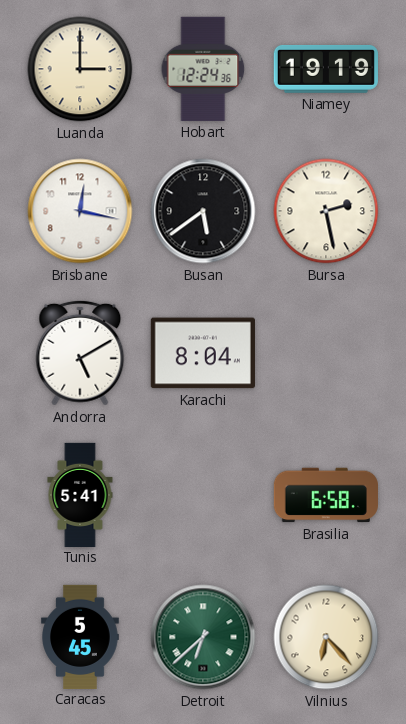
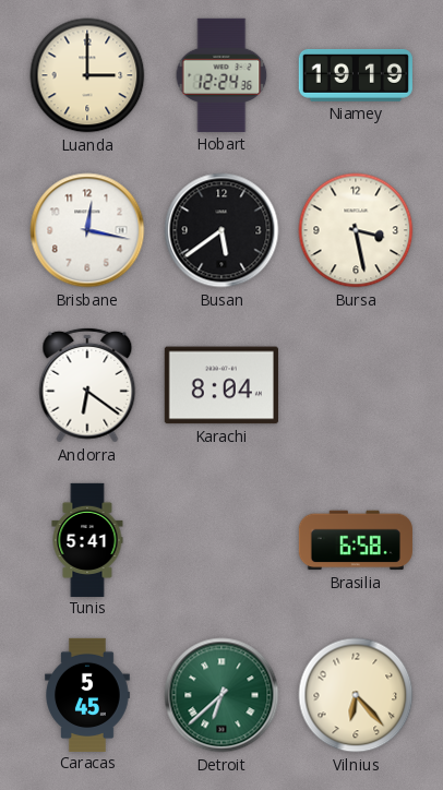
Bursa: 2:28 -> 3:28
Andorra: 5:10 -> 6:21
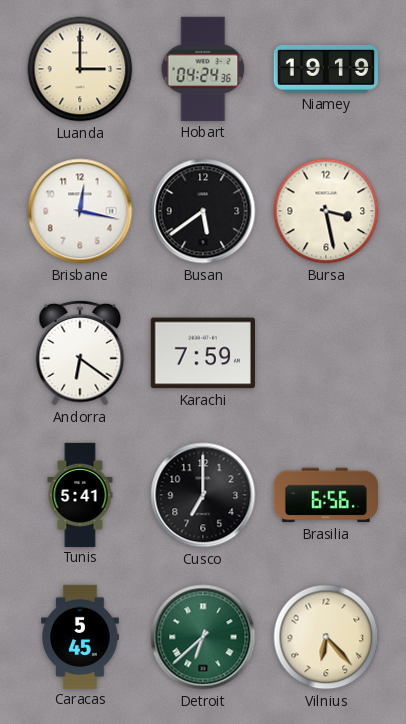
Hobart: 12:24 -> 04:24
Karachi: 8:04 -> 7:59
Cusco: none -> 7:00
Brasilia: 6:58 -> 6:56
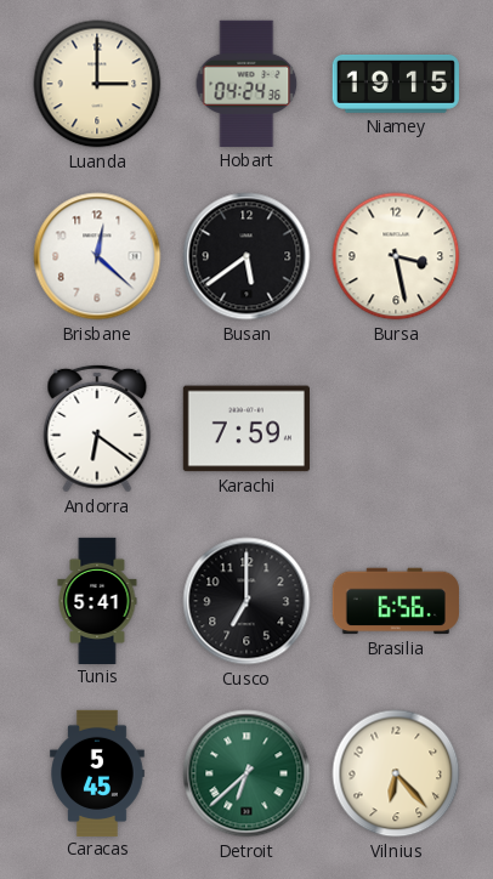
Niamey: 19:19 -> 19:15
Brisbane: 12:17 -> 12:22
